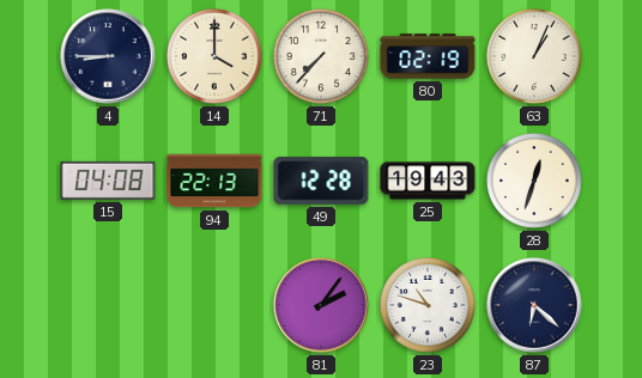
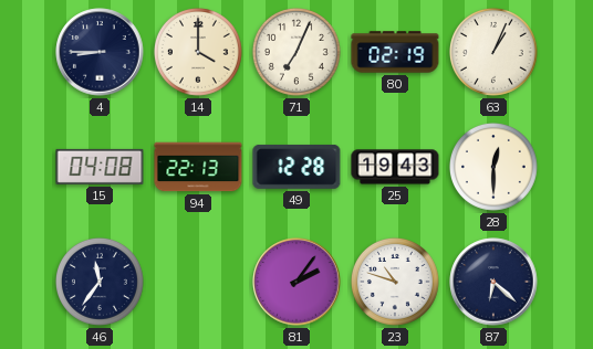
71: 7:37 -> 7:04
28: 12:33 -> 12:30
46: none -> 11:36
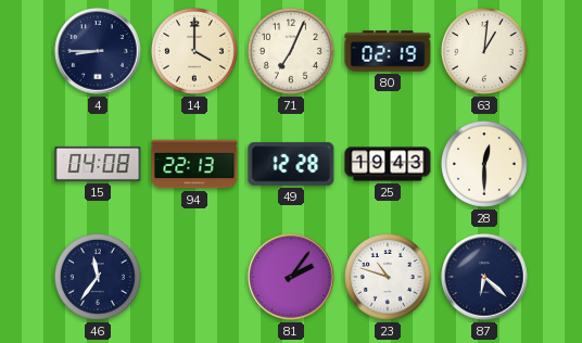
63: 1:04 -> 1:01
